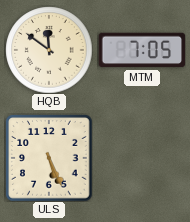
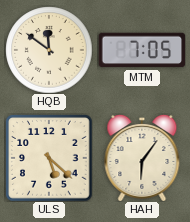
ULS: 5:26 -> 5:22
HAH: none -> 6:06
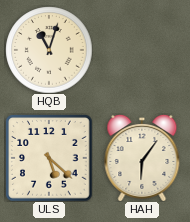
HQB: 11:51 -> 11:03
MTM: 7:05 -> none
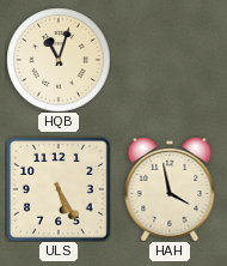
ULS: 5:22 -> 5:25
HAH: 6:06 -> 3:58
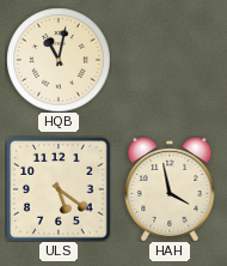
HQB: 11:03 -> 11:02
ULS: 5:25 -> 5:21
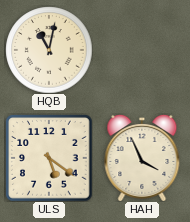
HAH: 3:58 -> 3:56
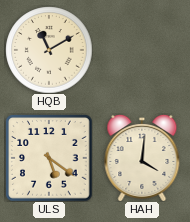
HQB: 11:02 -> 11:10
HAH: 3:56 -> 4:01
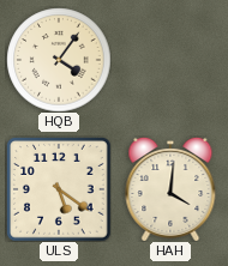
HQB: 11:10 -> 4:06
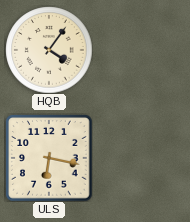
ULS: 5:21 -> 6:17
HAH: 4:01 -> none
